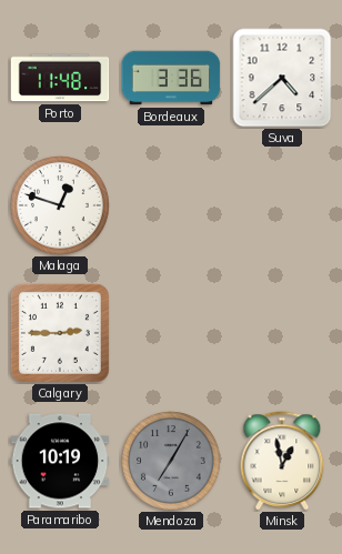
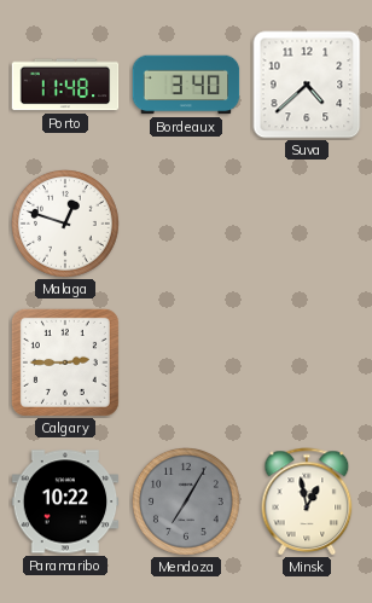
Bordeaux: 3:36 -> 3:40
Paramaribo: 10:19 -> 10:22
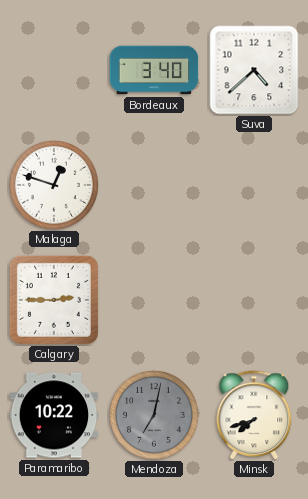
Porto: 11:48 -> none
Mendoza: 7:05 -> 7:02
Minsk: 12:58 -> 7:42
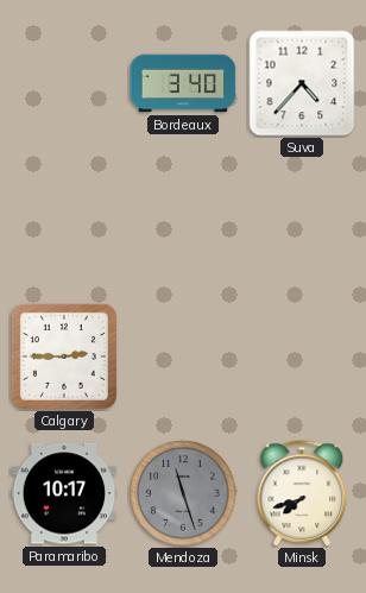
Suva: 4:38 -> 4:37
Malaga: 12:48 -> none
Paramaribo: 10:22 -> 10:17
Mendoza: 7:02 -> 11:27
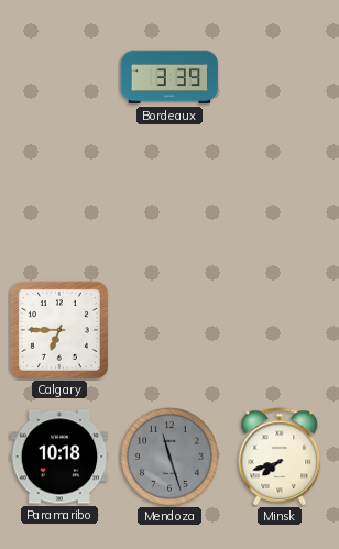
Bordeaux: 3:40 -> 3:39
Suva: 4:37 -> none
Calgary: 2:45 -> 6:45
Paramaribo: 10:17 -> 10:18
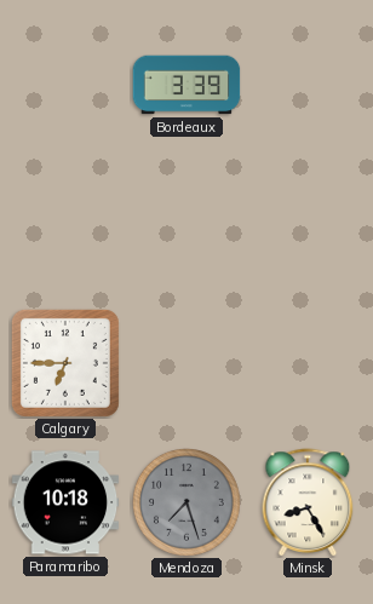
Mendoza: 11:27 -> 7:27
Minsk: 7:42 -> 8:25
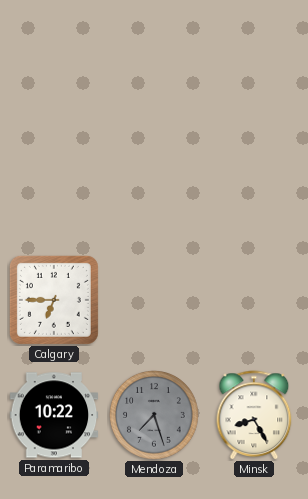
Bordeaux: 3:39 -> none
Paramaribo: 10:18 -> 10:22
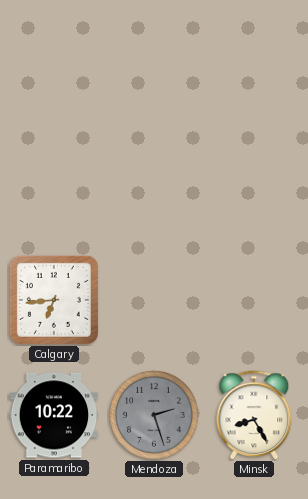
Calgary: 6:45 -> 6:44
Mendoza: 7:27 -> 2:27
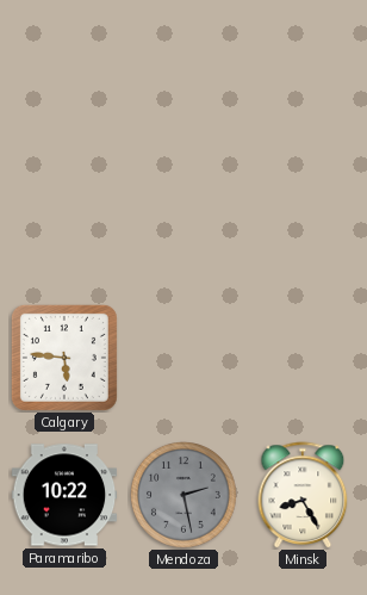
Calgary: 6:44 -> 5:46
Mendoza: 2:27 -> 2:28
